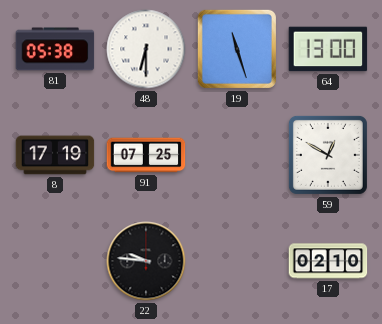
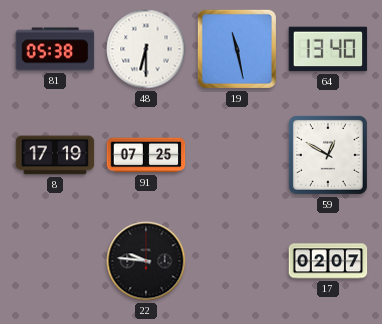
19: 11:27 -> 11:28
64: 13:00 -> 13:40
17: 02:10 -> 02:07
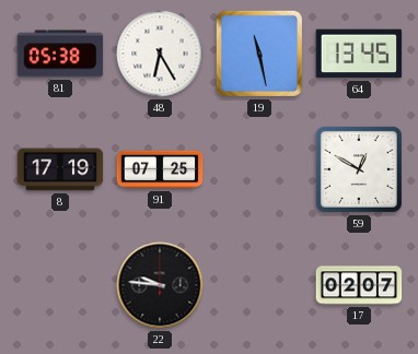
48: 6:30 -> 6:25
64: 13:40 -> 13:45
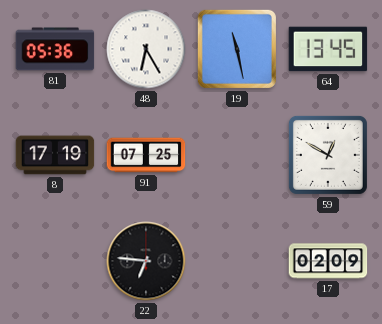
81: 05:38 -> 05:36
22: 9:46 -> 6:46
17: 02:07 -> 02:09
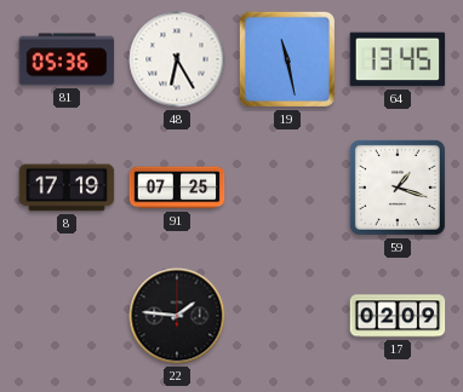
59: 12:50 -> 1:18
22: 6:46 -> 1:46
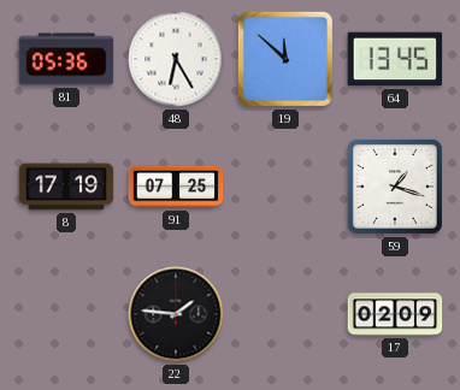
19: 11:28 -> 11:52
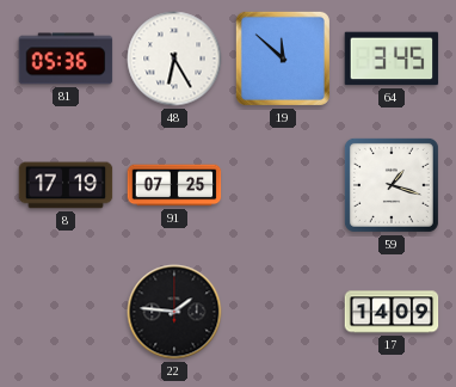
64: 13:45 -> 3:45
17: 02:09 -> 14:09
